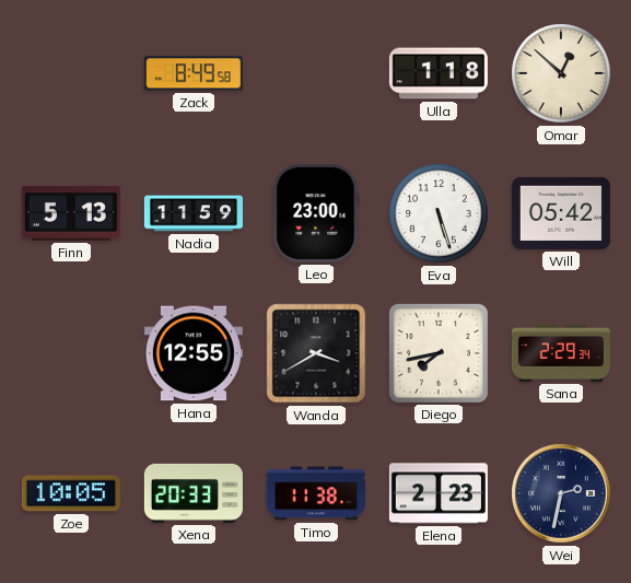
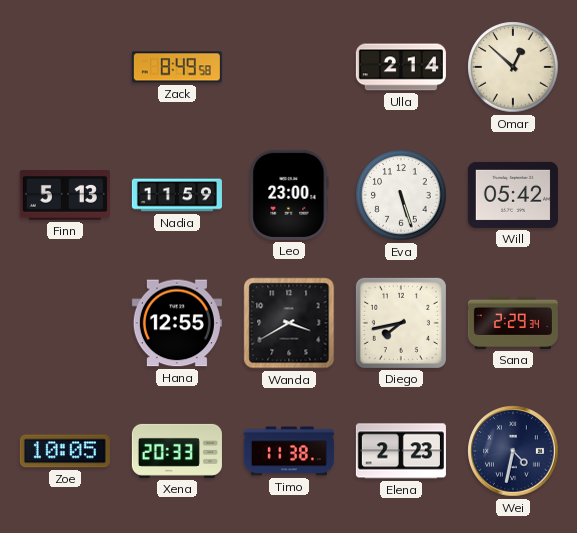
Ulla: 1:18 -> 2:14
Wei: 2:32 -> 4:32
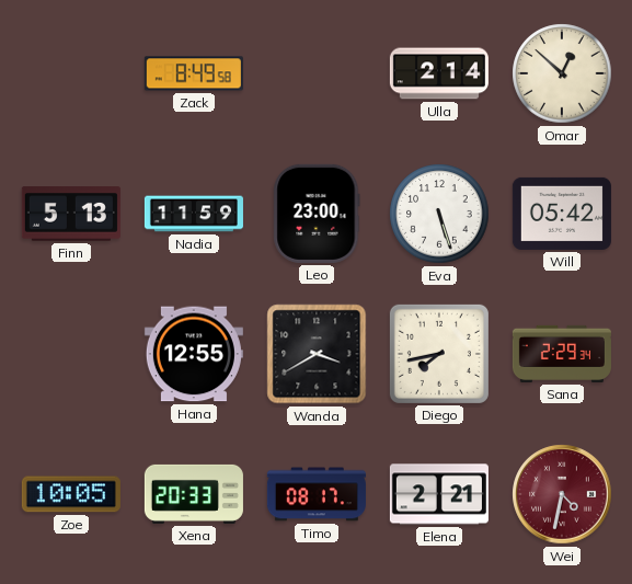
Timo: 11:38 -> 08:17
Elena: 2:23 -> 2:21
Wei dial: navy -> burgundy
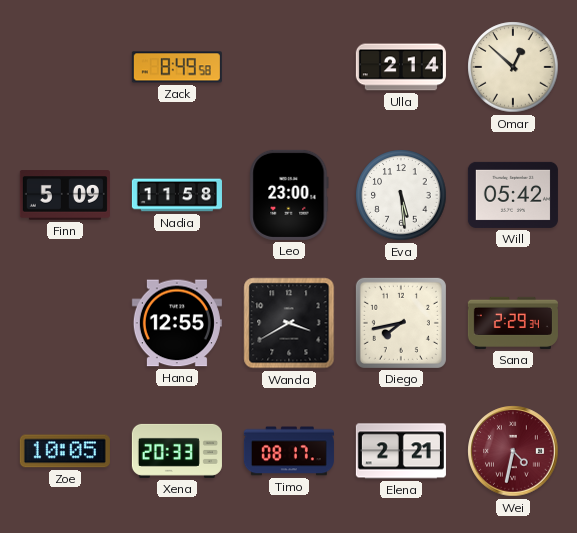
Finn: 5:13 -> 5:09
Nadia: 11:59 -> 11:58
Eva: 5:27 -> 5:29
